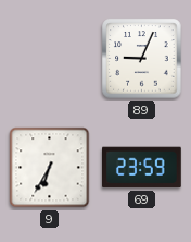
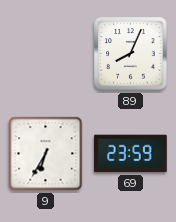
89: 9:04 -> 8:04
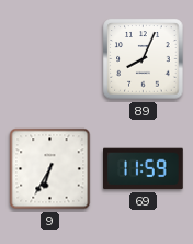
69: 23:59 -> 11:59
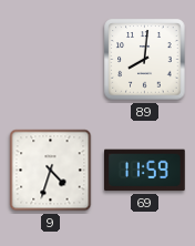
89: 8:04 -> 8:01
9: 6:35 -> 4:33
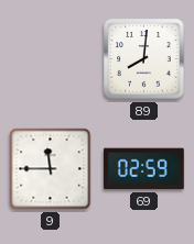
9: 4:33 -> 11:45
69: 11:59 -> 02:59
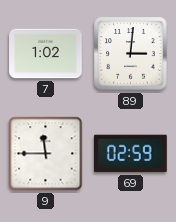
7: none -> 1:02
89: 8:01 -> 3:01
